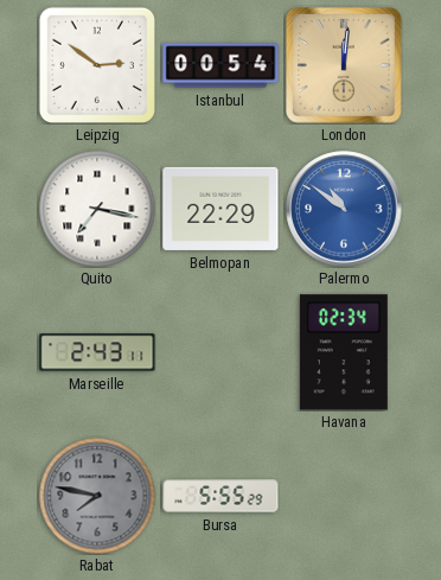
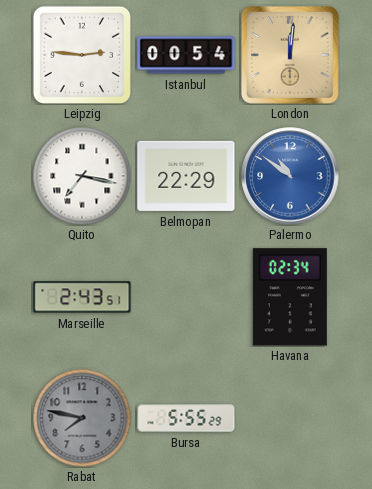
Leipzig: 2:51 -> 2:46
Marseille: 2:43:11 -> 2:43:51
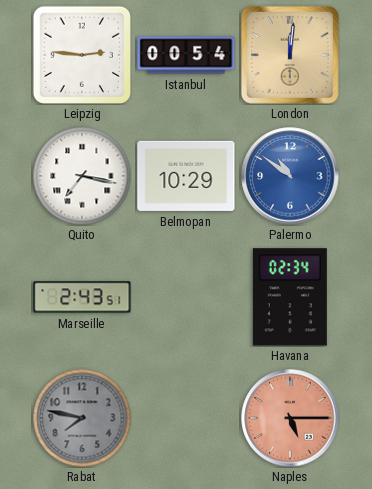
Belmopan: 22:29 -> 10:29
Bursa: 5:55 -> none
Naples: none -> 5:15
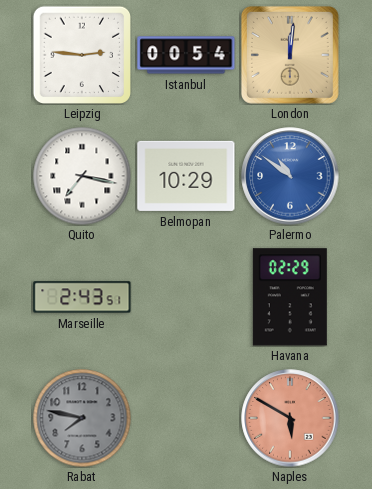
Havana: 02:34 -> 02:29
Naples: 5:15 -> 5:50
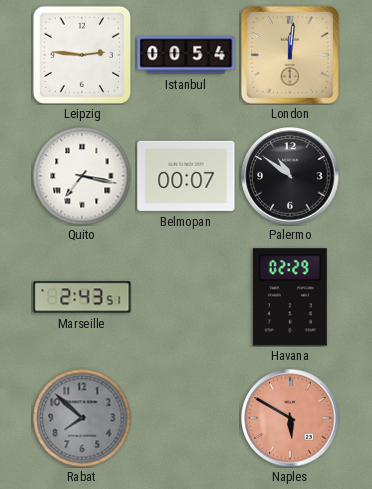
Belmopan: 10:29 -> 00:07
Palermo dial: blue -> black
Rabat: 7:47 -> 7:52
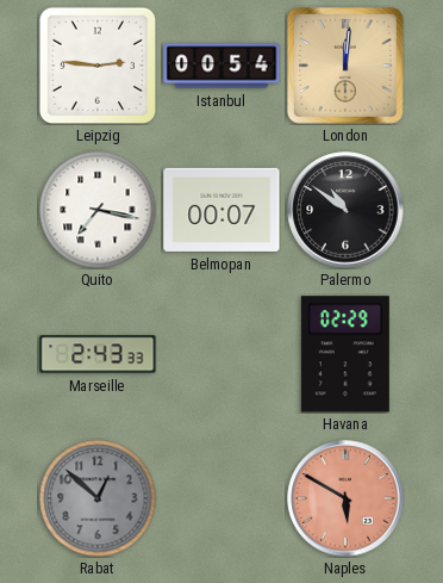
Marseille: 2:43:51 -> 2:43:33
Rabat: 7:52 -> 12:52
